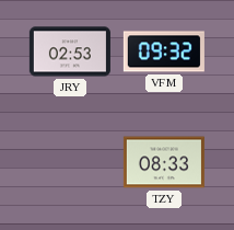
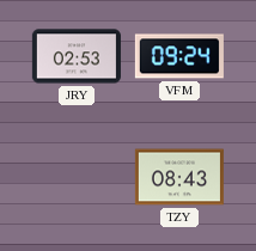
VFM: 09:32 -> 09:24
TZY: 08:33 -> 08:43
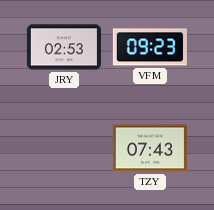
VFM: 09:24 -> 09:23
TZY: 08:43 -> 07:43
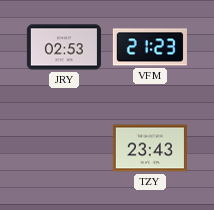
VFM: 09:23 -> 21:23
TZY: 07:43 -> 23:43
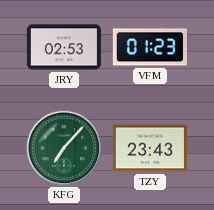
VFM: 21:23 -> 01:23
KFG: none -> 7:07
